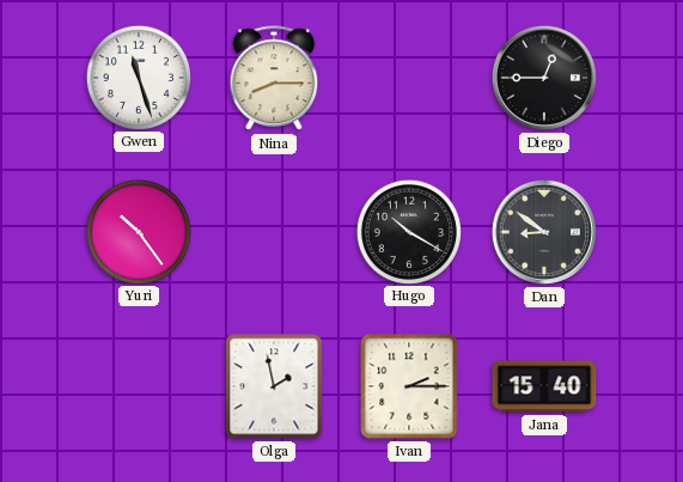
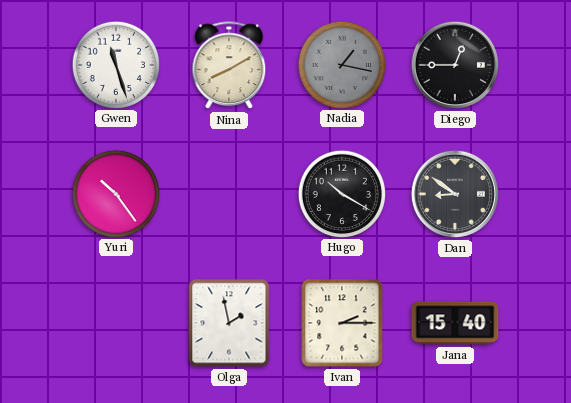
Nina: 8:15 -> 8:10
Nadia: none -> 1:17
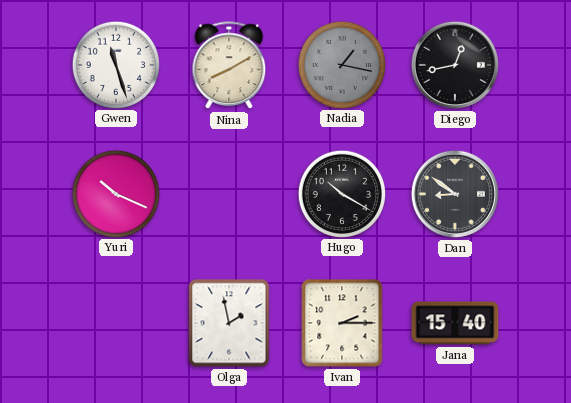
Diego: 12:45 -> 12:43
Yuri: 10:24 -> 10:19
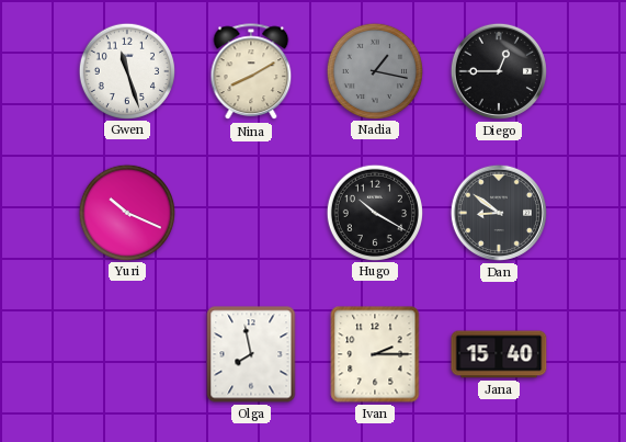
Diego: 12:43 -> 12:45
Olga: 1:58 -> 7:58
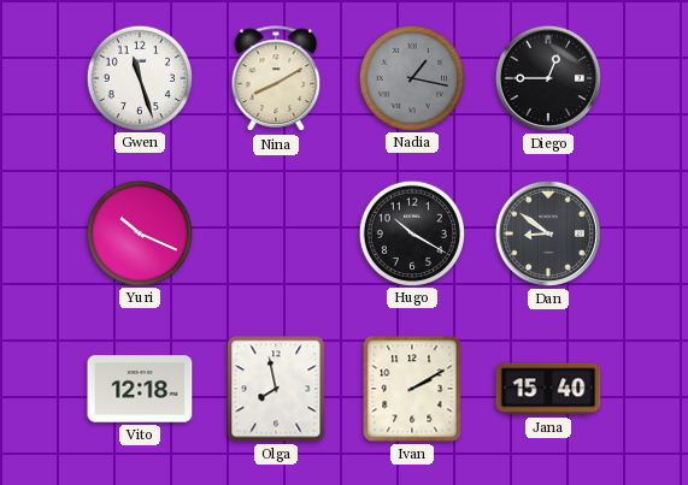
Vito: none -> 12:18
Ivan: 2:15 -> 2:10
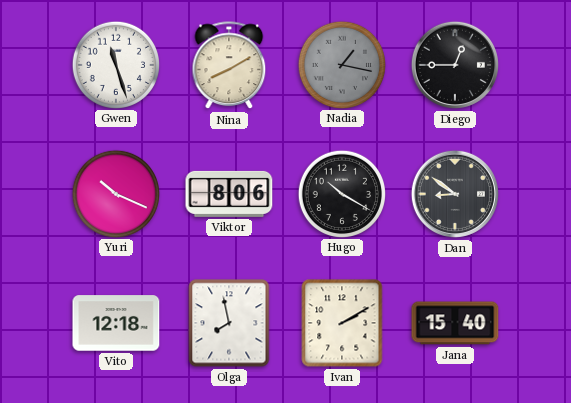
Viktor: none -> 8:06
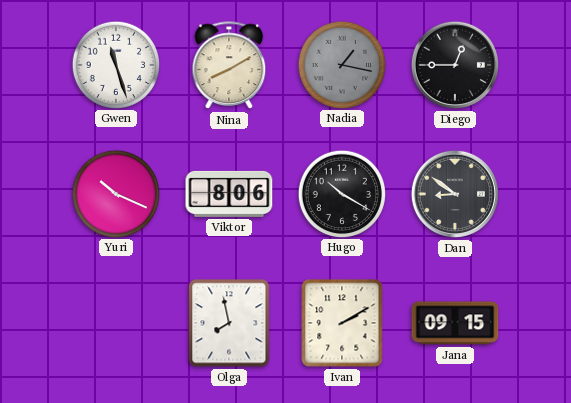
Vito: 12:18 -> none
Jana: 15:40 -> 09:15
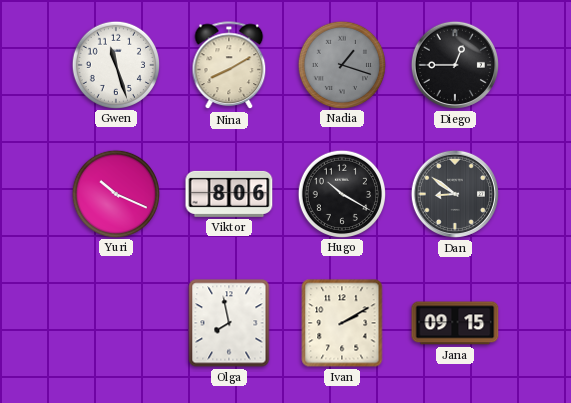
Nadia: 1:17 -> 1:18
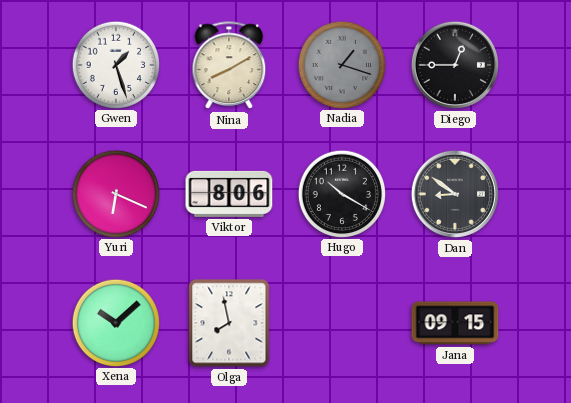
Gwen: 11:27 -> 1:27
Yuri: 10:19 -> 6:19
Xena: none -> 10:08
Ivan: 2:10 -> none
